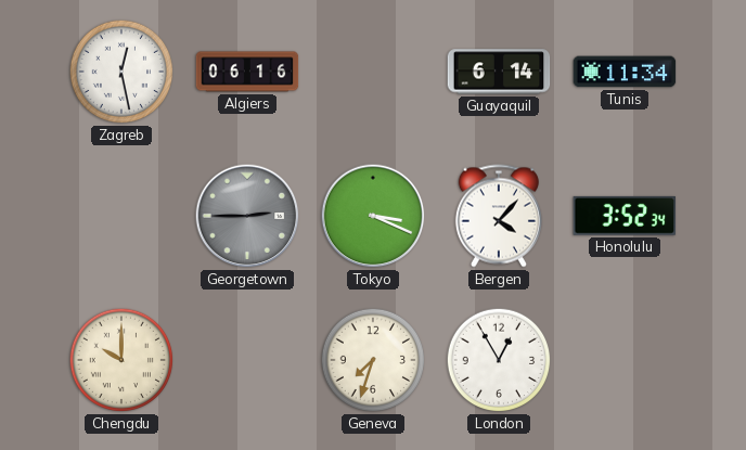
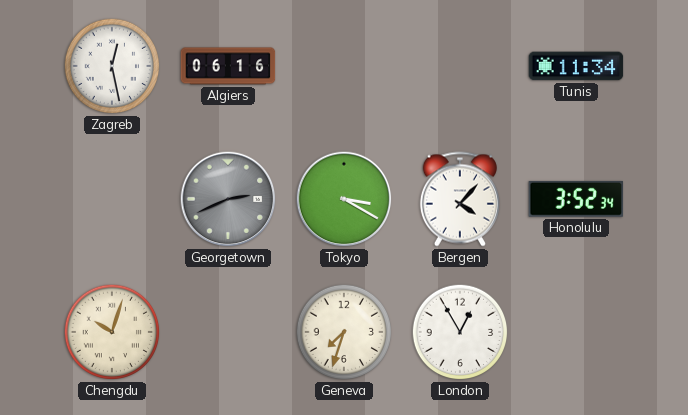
Guayaquil: 6:14 -> none
Georgetown: 2:45 -> 2:41
Tokyo: 3:19 -> 3:20
Chengdu: 10:00 -> 10:03
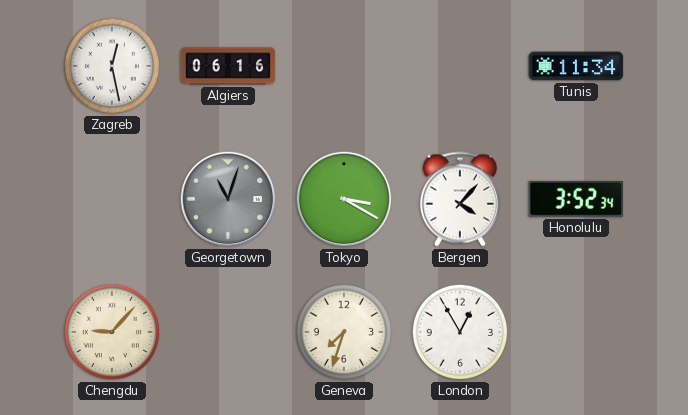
Georgetown: 2:41 -> 11:03
Chengdu: 10:03 -> 9:07
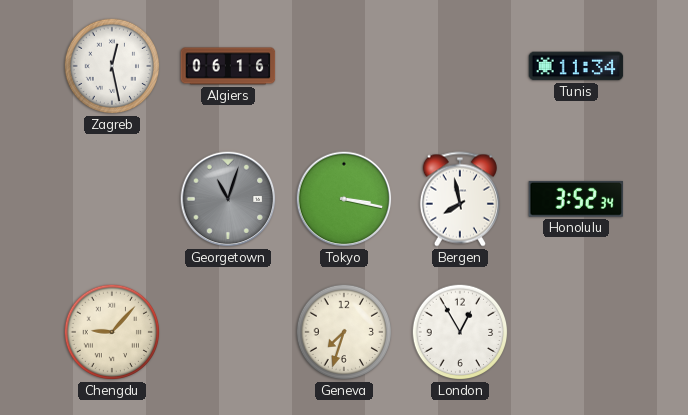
Tokyo: 3:20 -> 3:17
Bergen: 4:07 -> 7:58
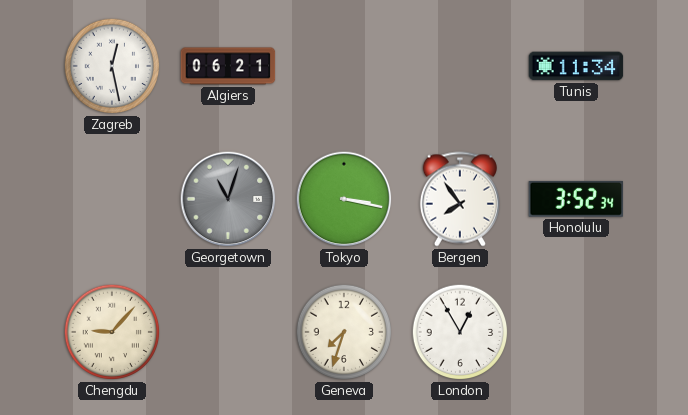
Algiers: 06:16 -> 06:21
Bergen: 7:58 -> 7:54
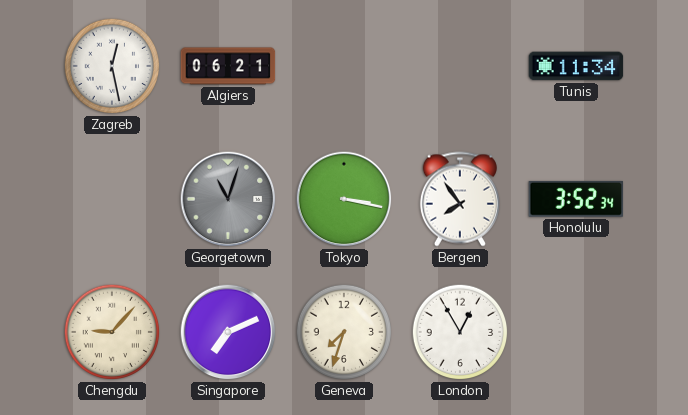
Singapore: none -> 7:11
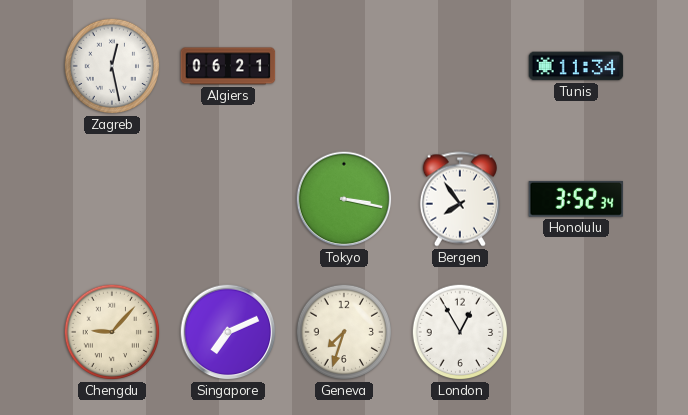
Georgetown: 11:03 -> none
